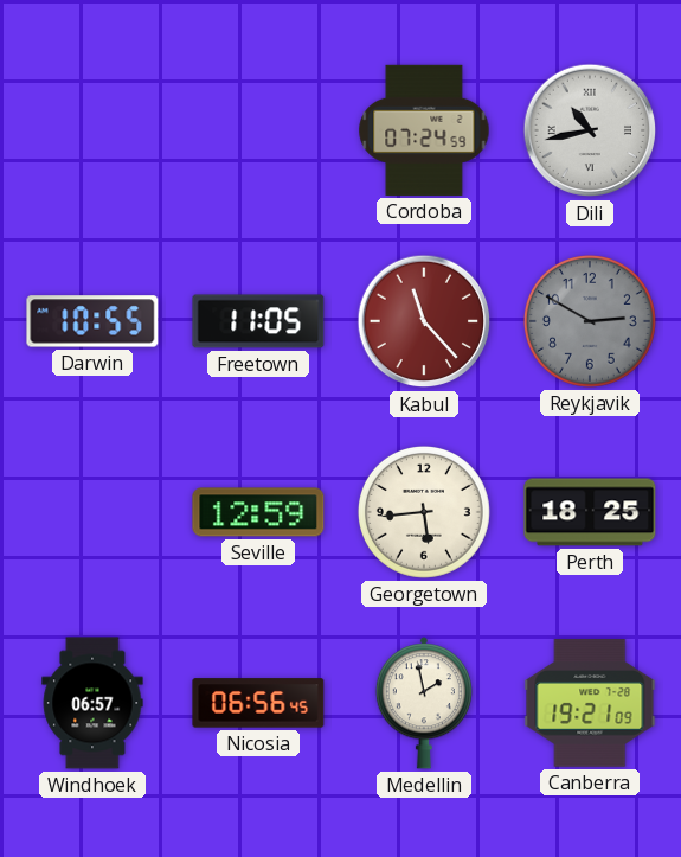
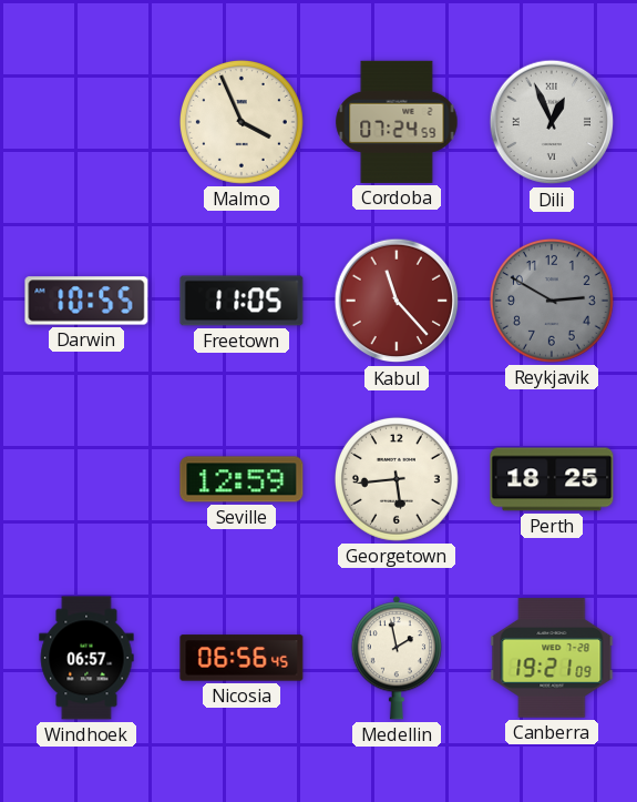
Malmo: none -> 3:56
Dili: 10:43 -> 12:56
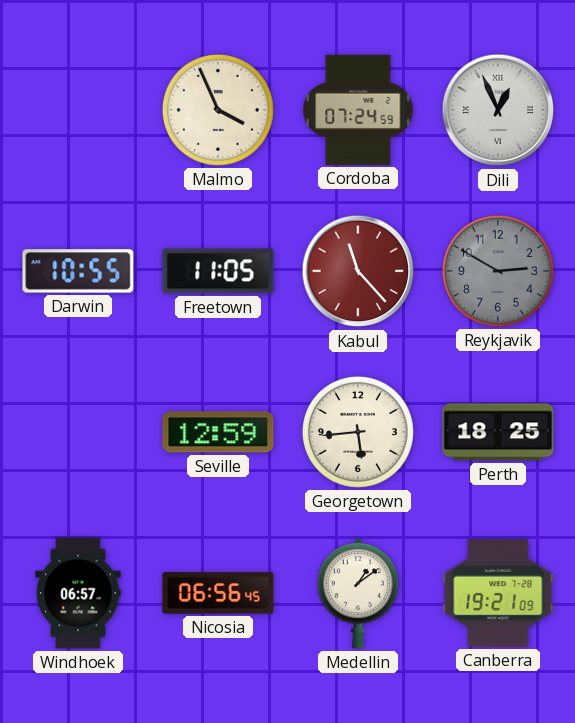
Medellin: 1:58 -> 1:09
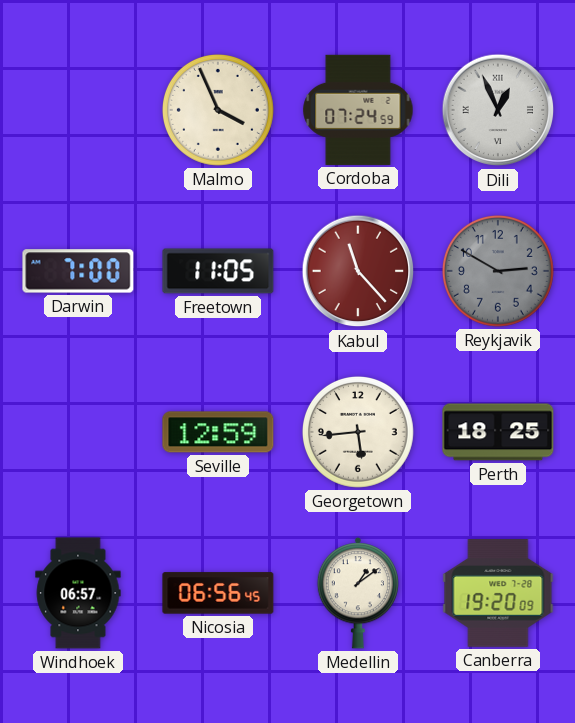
Darwin: 10:55 -> 7:00
Canberra: 19:21 -> 19:20
